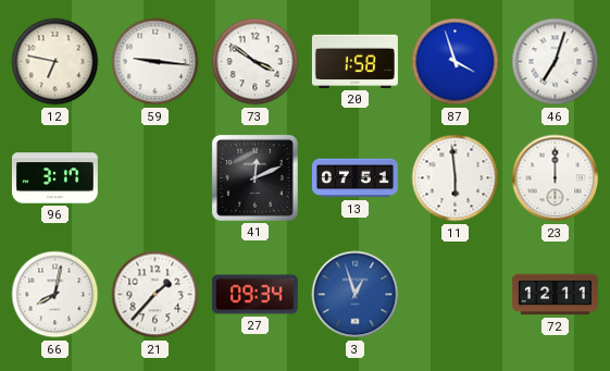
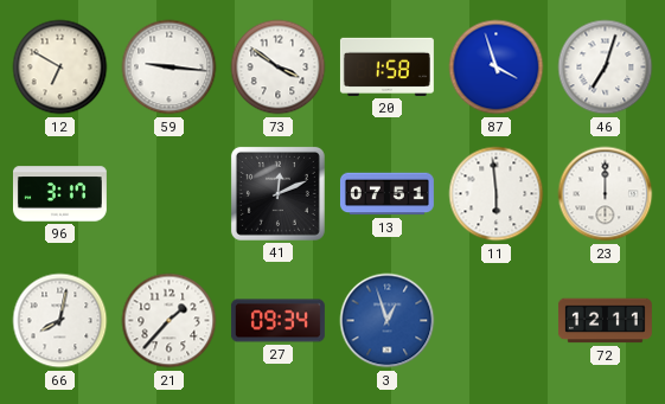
12: 6:47 -> 6:50
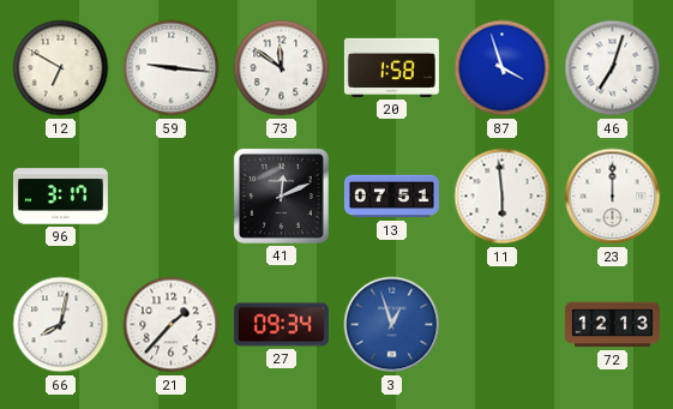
73: 3:51 -> 11:51
72: 12:11 -> 12:13
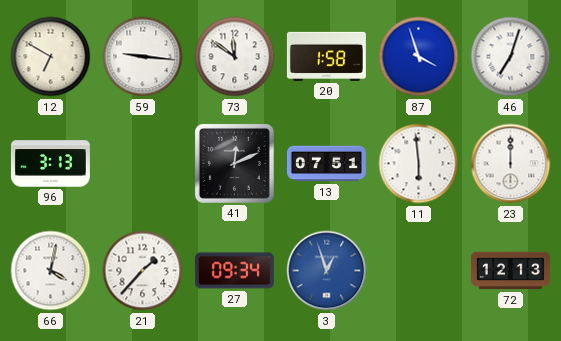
96: 3:17 -> 3:13
66: 8:02 -> 4:02
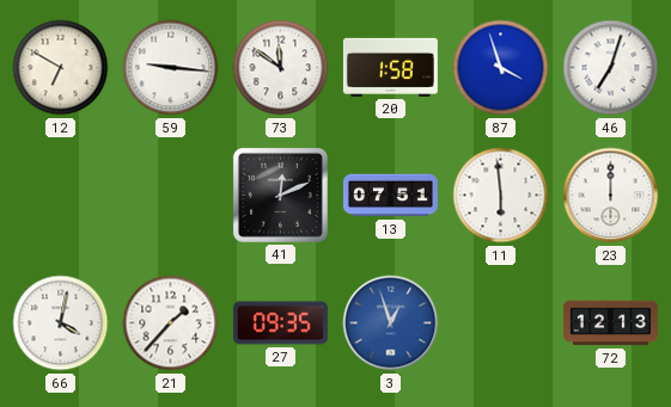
96: 3:13 -> none
27: 09:34 -> 09:35
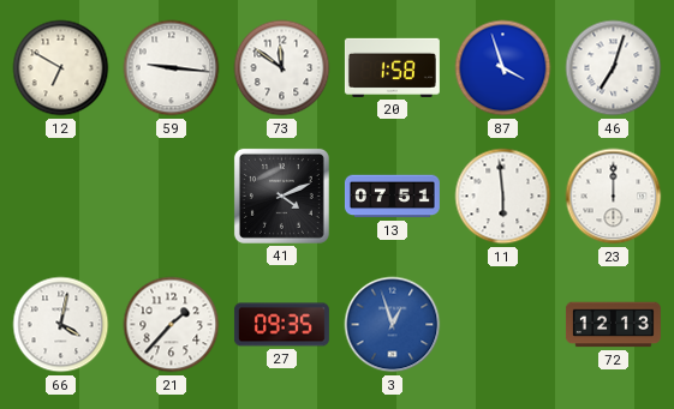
41: 12:11 -> 4:11
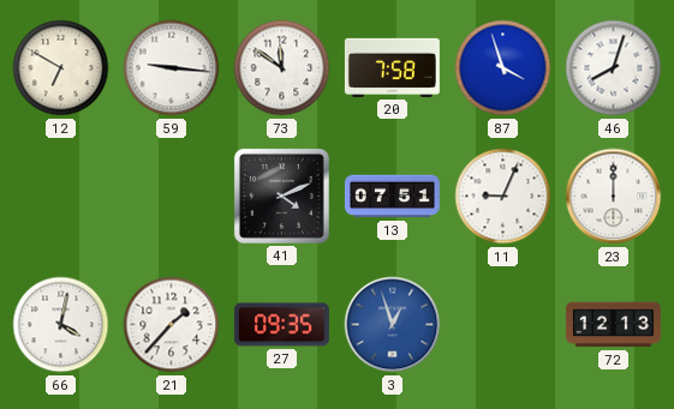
20: 1:58 -> 7:58
46: 7:03 -> 8:03
11: 5:59 -> 9:04
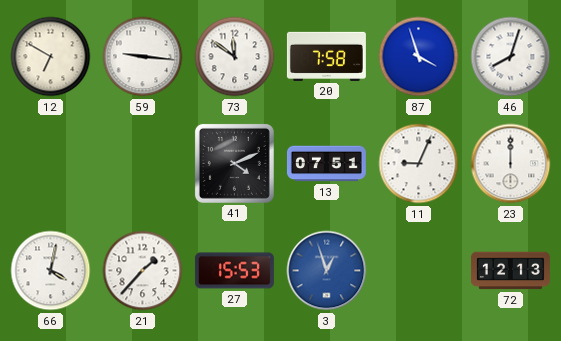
27: 09:35 -> 15:53
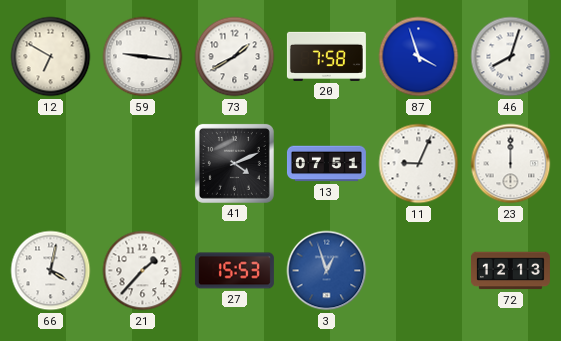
73: 11:51 -> 1:40
